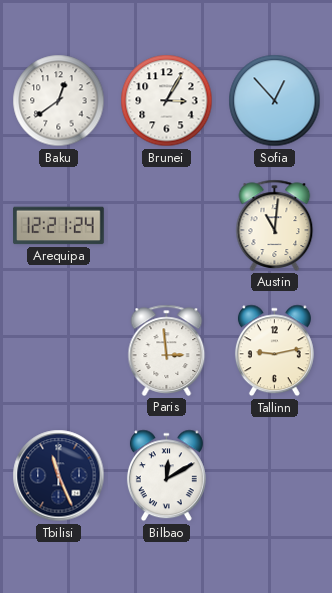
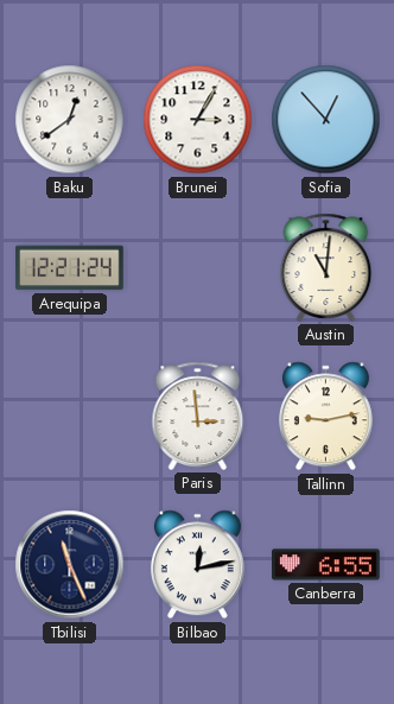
Bilbao: 12:10 -> 12:13
Canberra: none -> 6:55
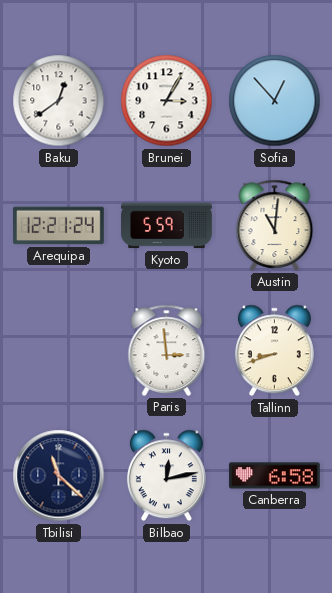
Kyoto: none -> 5:59
Tallinn: 9:13 -> 8:42
Tbilisi: 11:26 -> 11:22
Canberra: 6:55 -> 6:58
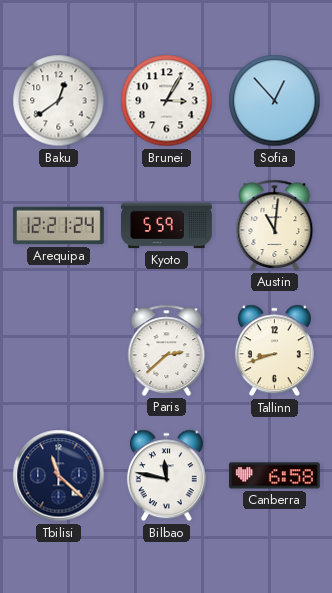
Paris: 2:59 -> 2:38
Bilbao: 12:13 -> 11:47
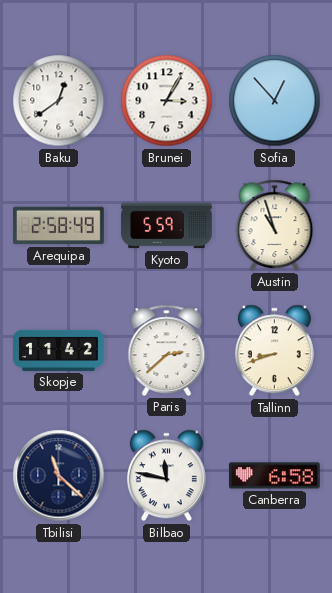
Arequipa: 12:21 -> 2:58
Austin: 11:01 -> 10:57
Skopje: none -> 11:42
